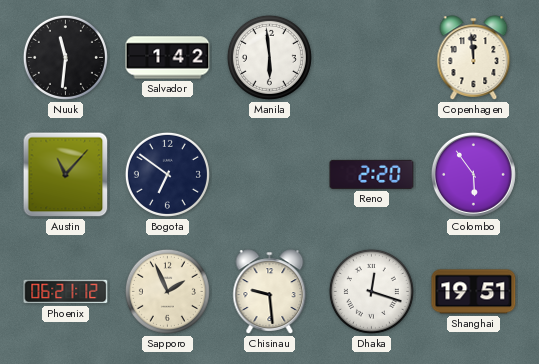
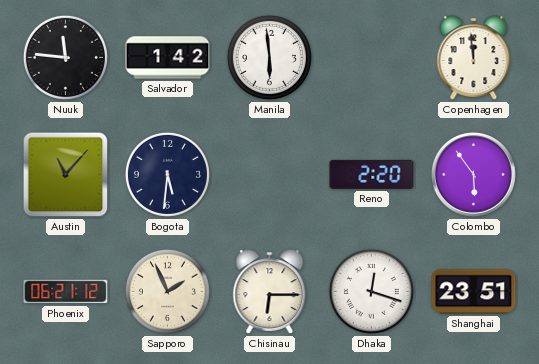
Nuuk: 11:31 -> 11:46
Bogota: 6:51 -> 5:31
Chisinau: 9:29 -> 6:15
Shanghai: 19:51 -> 23:51
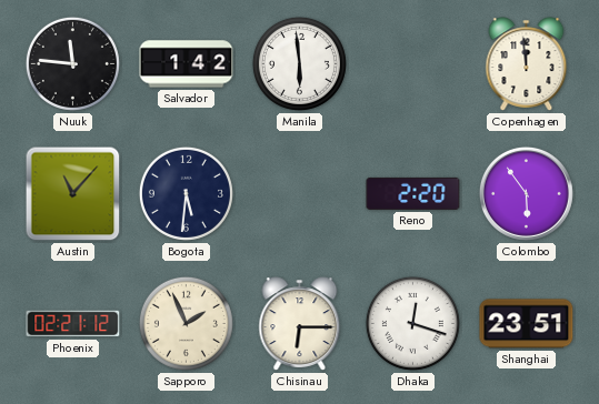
Phoenix: 06:21 -> 02:21
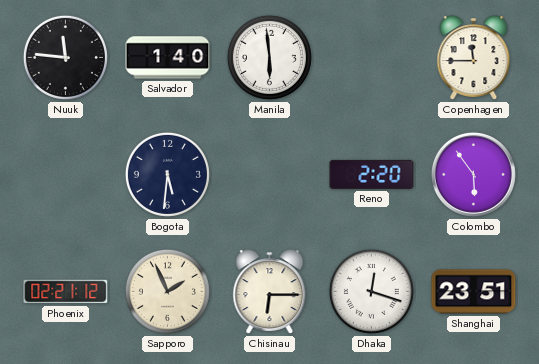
Salvador: 1:42 -> 1:40
Copenhagen: 11:59 -> 11:45
Austin: 11:07 -> none
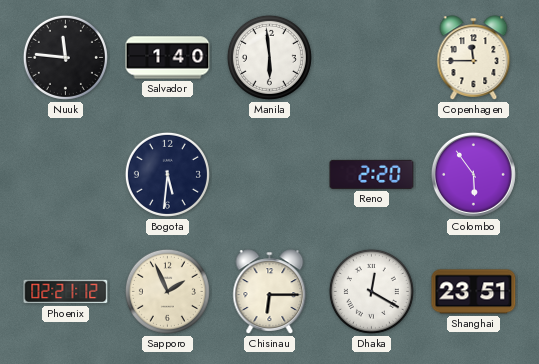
Dhaka: 12:18 -> 12:20
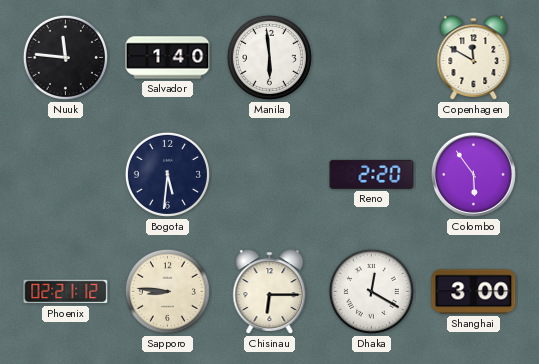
Copenhagen: 11:45 -> 11:50
Sapporo: 1:56 -> 8:46
Shanghai: 23:51 -> 3:00
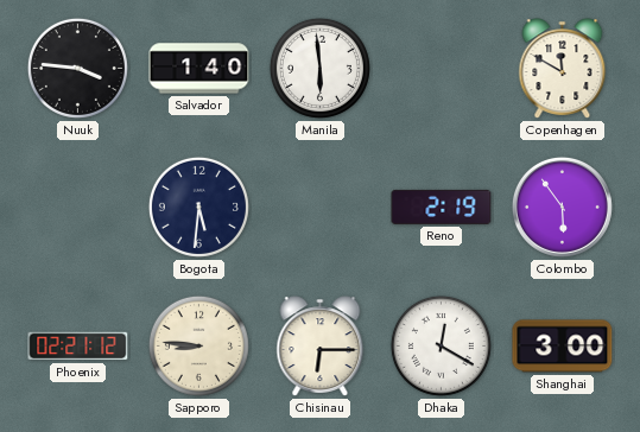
Nuuk: 11:46 -> 3:46
Reno: 2:20 -> 2:19
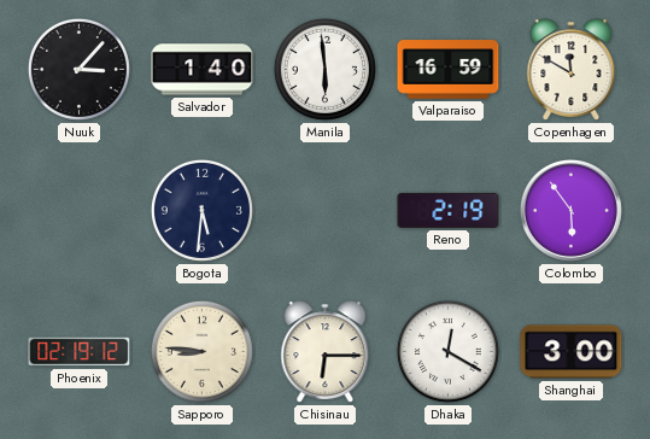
Nuuk: 3:46 -> 3:07
Valparaiso: none -> 16:59
Phoenix: 02:21 -> 02:19
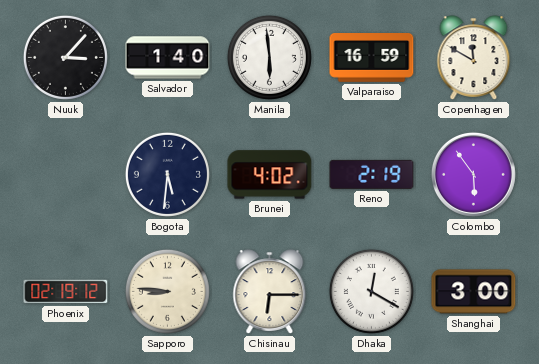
Brunei: none -> 4:02
